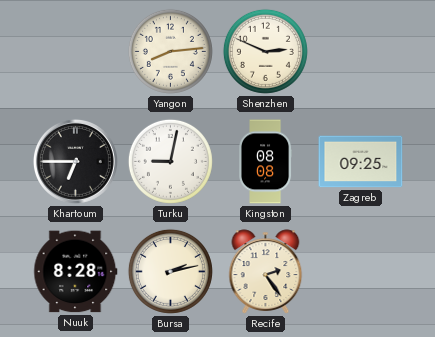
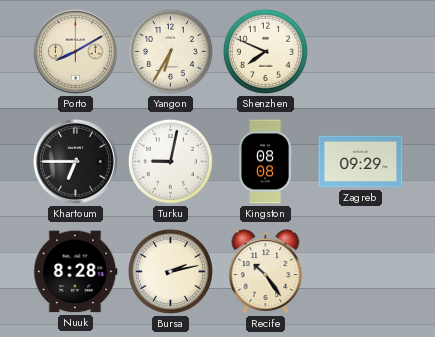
Porto: none -> 8:10
Yangon: 8:14 -> 6:35
Shenzhen: 2:49 -> 7:49
Zagreb: 09:25 -> 09:29
Recife: 2:24 -> 10:24
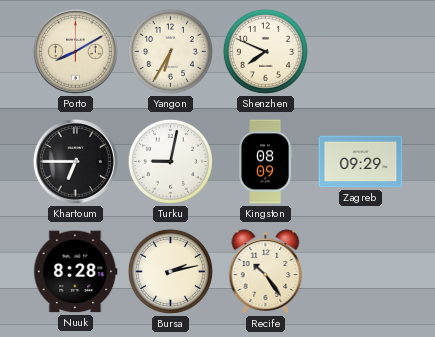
Kingston: 08:08 -> 08:09
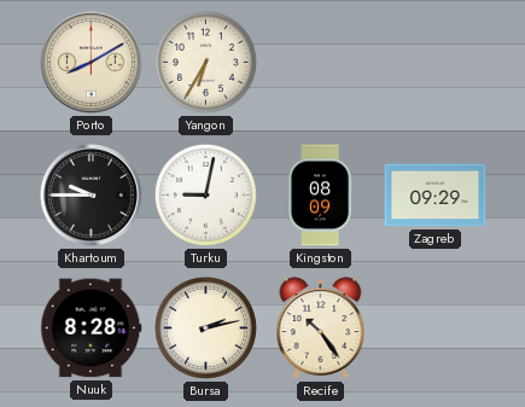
Shenzhen: 7:49 -> none
Khartoum: 6:45 -> 9:45
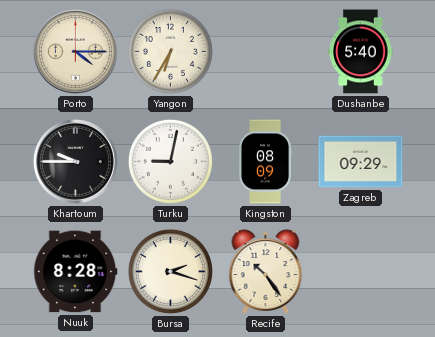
Porto: 8:10 -> 4:15
Dushanbe: none -> 5:40
Bursa: 2:13 -> 2:18
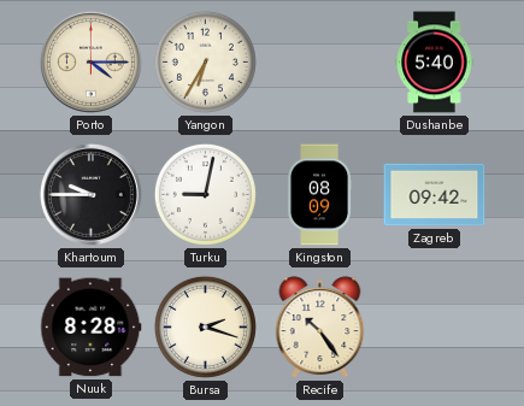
Zagreb: 09:29 -> 09:42
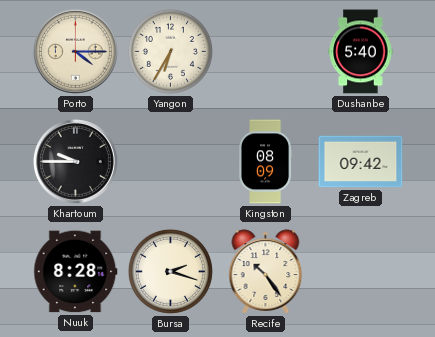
Turku: 9:02 -> none
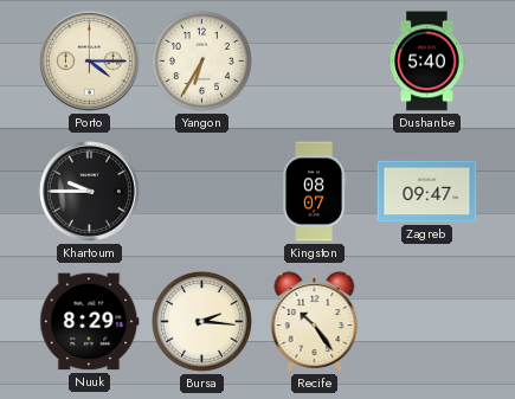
Kingston: 08:09 -> 08:07
Zagreb: 09:42 -> 09:47
Nuuk: 8:28 -> 8:29
Bursa: 2:18 -> 2:16
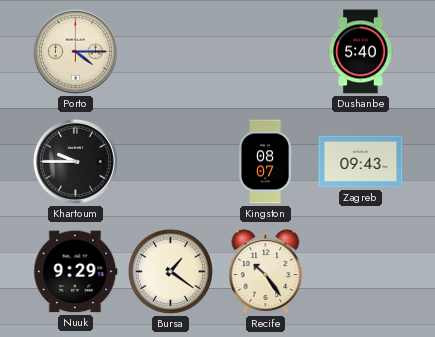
Yangon: 6:35 -> none
Zagreb: 09:47 -> 09:43
Nuuk: 8:29 -> 9:29
Bursa: 2:16 -> 1:21
